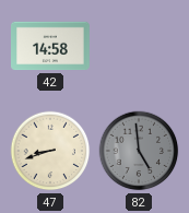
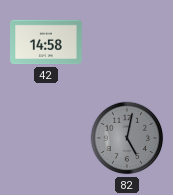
47: 8:42 -> none
82: 4:59 -> 5:02
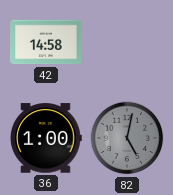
36: none -> 1:00
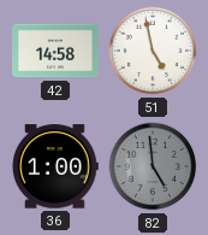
51: none -> 4:58
82: 5:02 -> 4:59
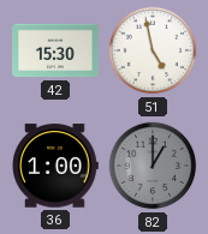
42: 14:58 -> 15:30
82: 4:59 -> 1:00
